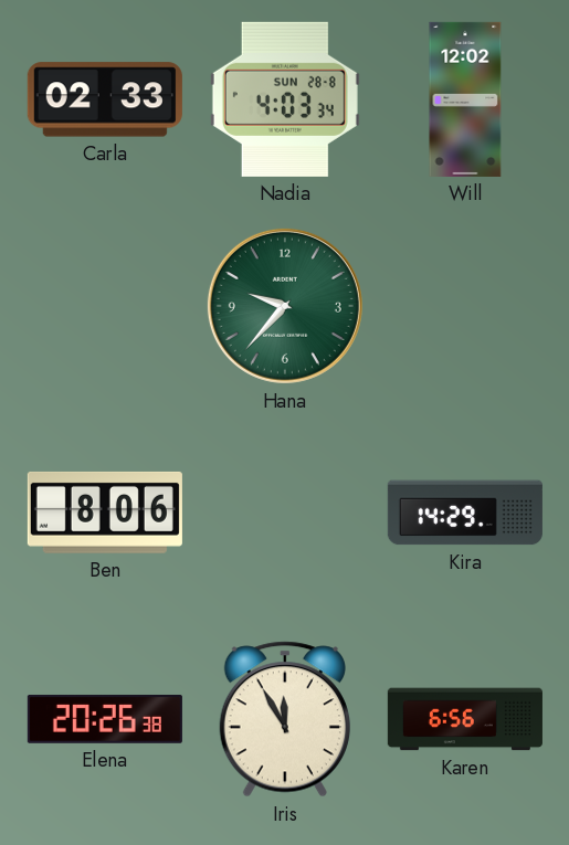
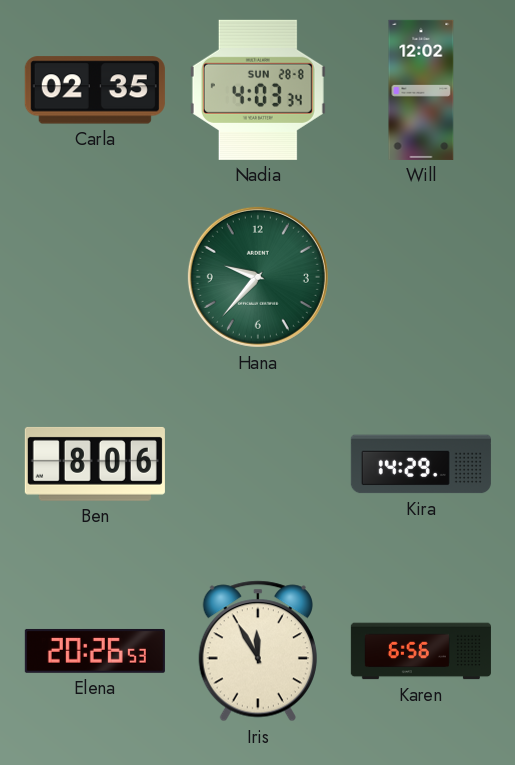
Carla: 02:33 -> 02:35
Elena: 20:26:38 -> 20:26:53
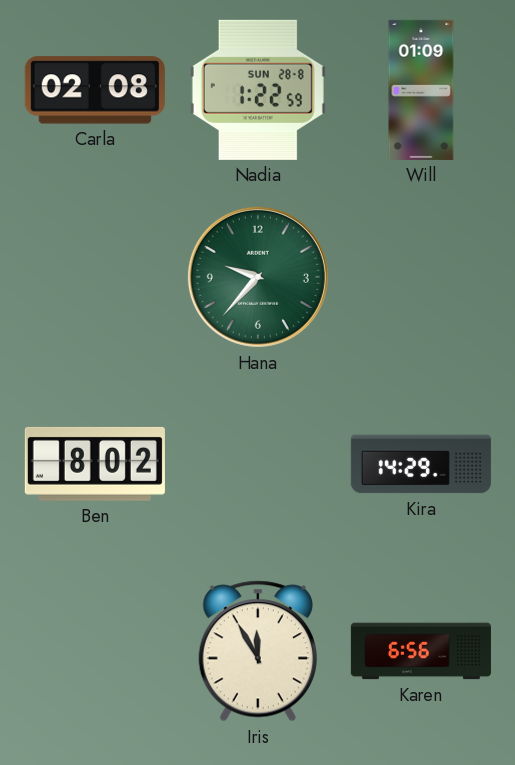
Carla: 02:35 -> 02:08
Nadia: 4:03 -> 1:22
Will: 12:02 -> 01:09
Ben: 8:06 -> 8:02
Elena: 20:26 -> none
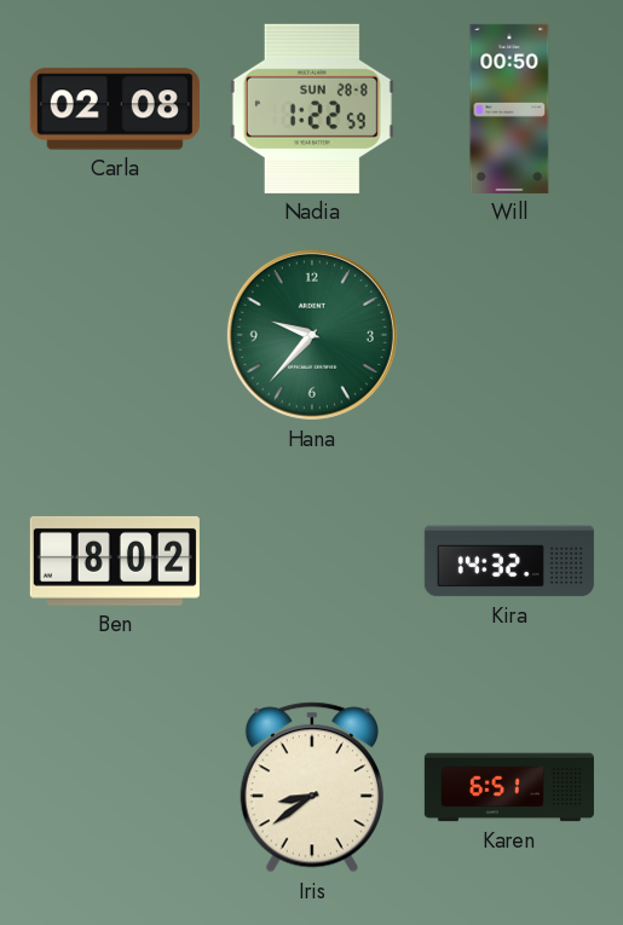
Will: 01:09 -> 00:50
Kira: 14:29 -> 14:32
Iris: 11:55 -> 8:39
Karen: 6:56 -> 6:51
